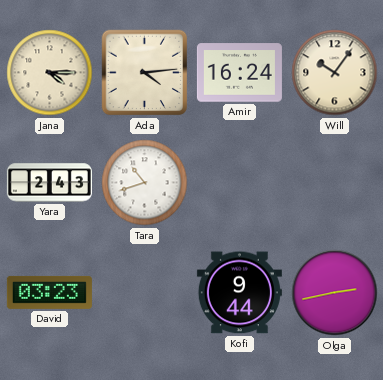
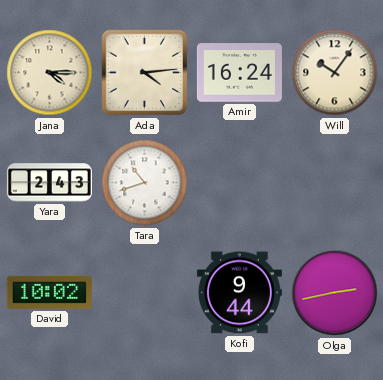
David: 03:23 -> 10:02
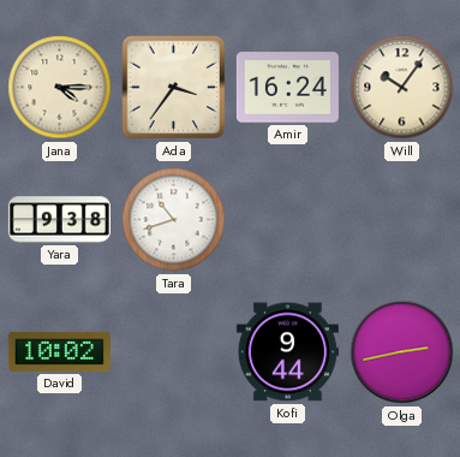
Ada: 4:14 -> 3:36
Yara: 2:43 -> 9:38
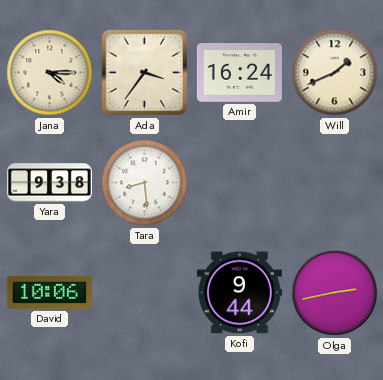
Will: 10:06 -> 1:41
Tara: 10:42 -> 8:29
David: 10:02 -> 10:06
